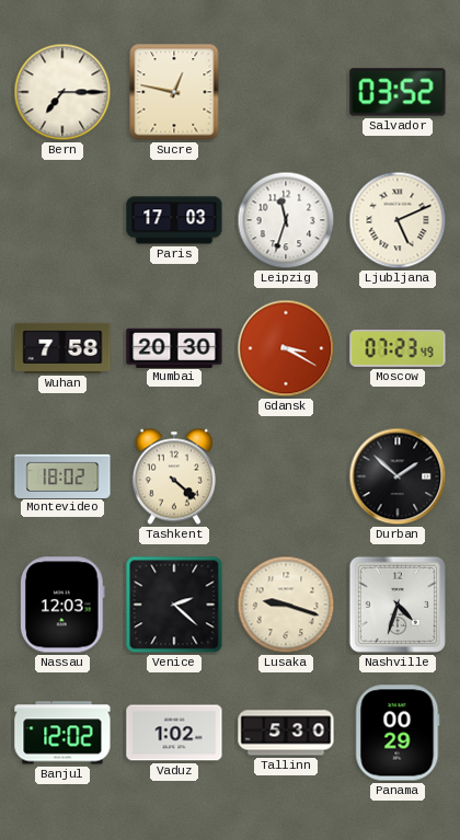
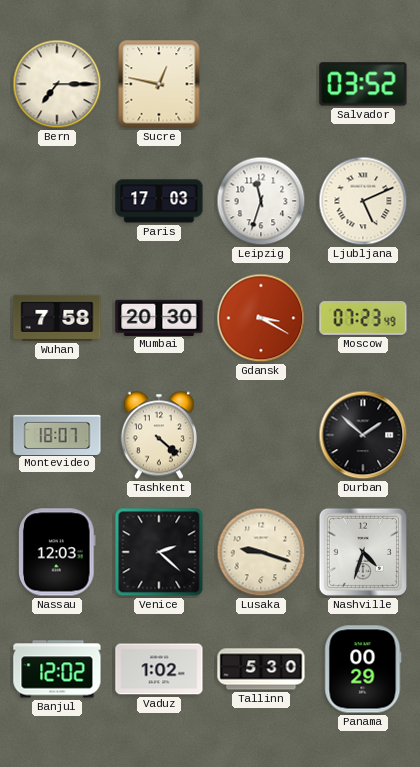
Montevideo: 18:02 -> 18:07
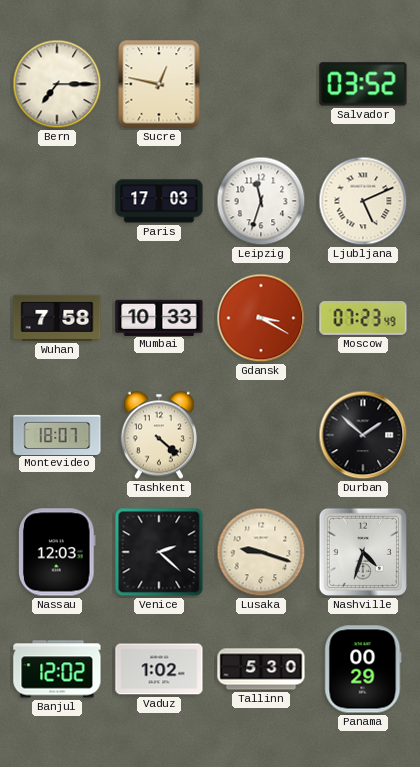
Mumbai: 20:30 -> 10:33
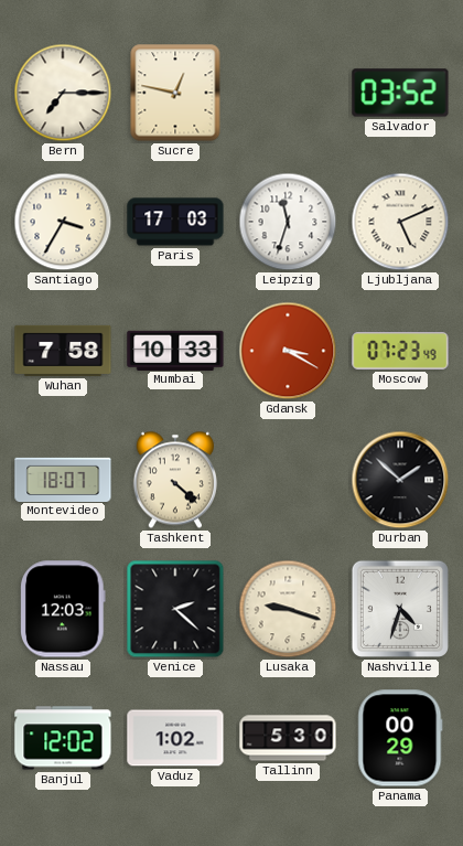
Santiago: none -> 3:35
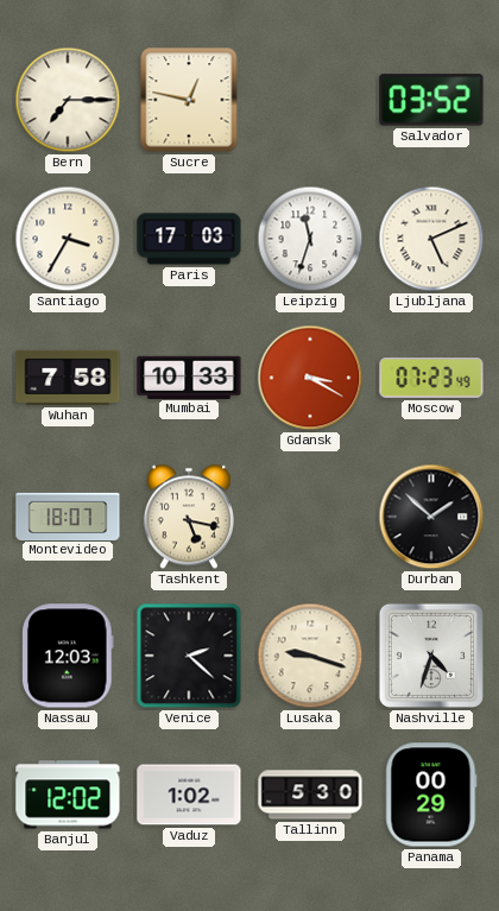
Tashkent: 4:22 -> 5:17
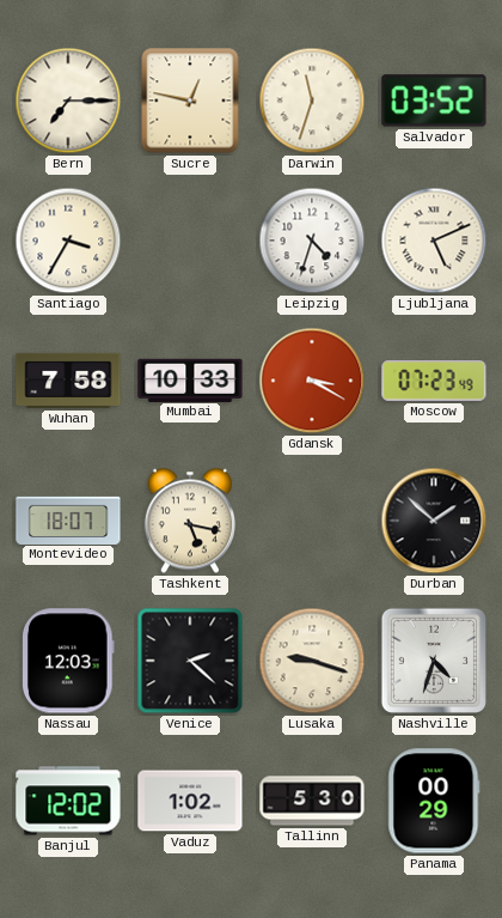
Darwin: none -> 11:33
Paris: 17:03 -> none
Leipzig: 11:33 -> 4:33
